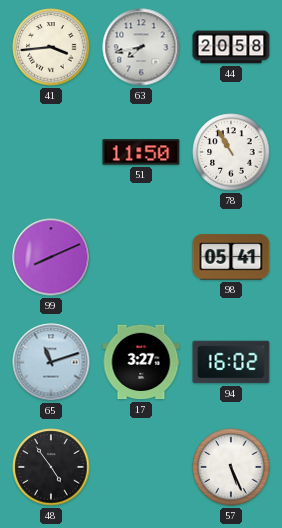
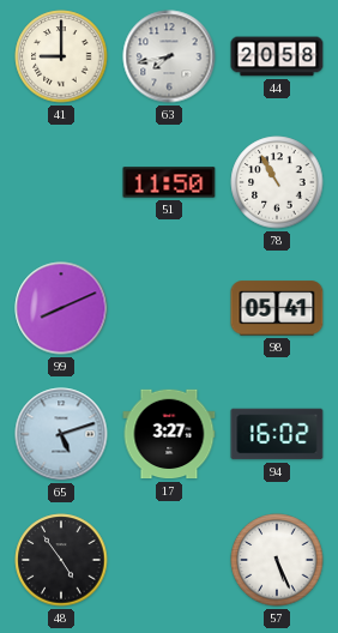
41: 3:44 -> 9:00
65: 11:12 -> 5:12
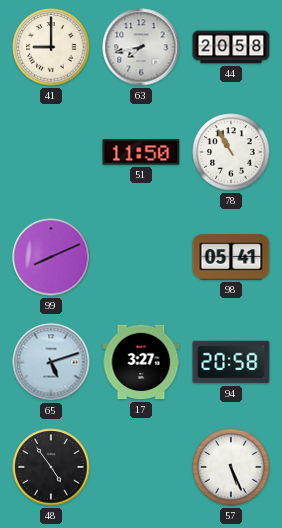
94: 16:02 -> 20:58
